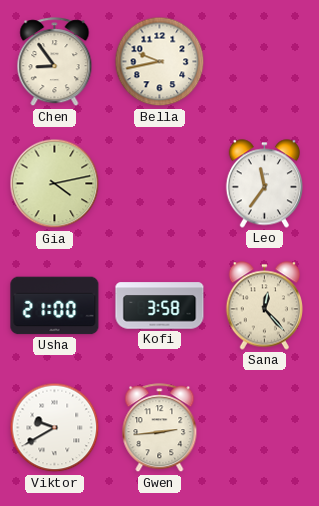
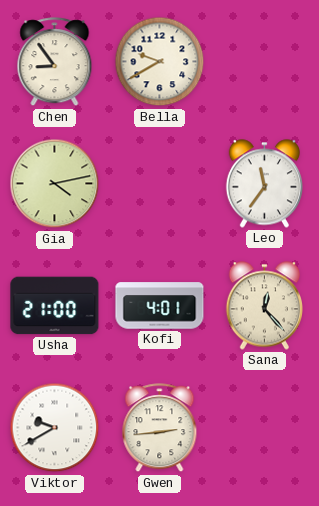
Bella: 9:43 -> 9:40
Kofi: 3:58 -> 4:01
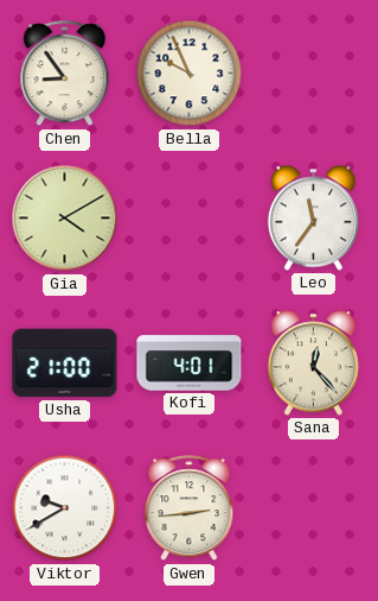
Bella: 9:40 -> 9:56
Gia: 4:13 -> 4:10
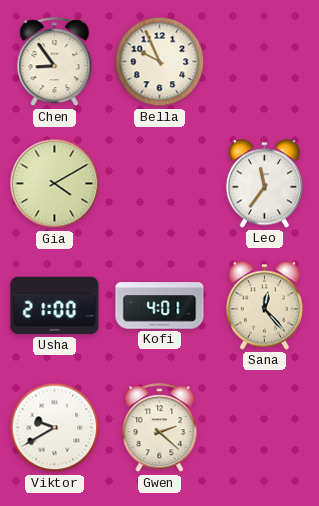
Gwen: 2:44 -> 2:22
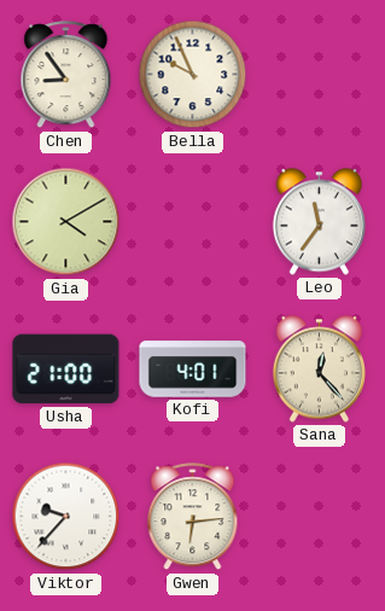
Viktor: 9:40 -> 9:37
Gwen: 2:22 -> 6:14
